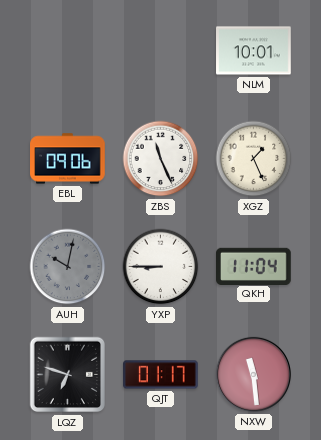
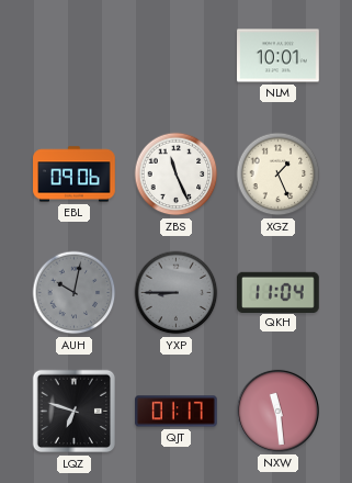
YXP dial: white -> grey
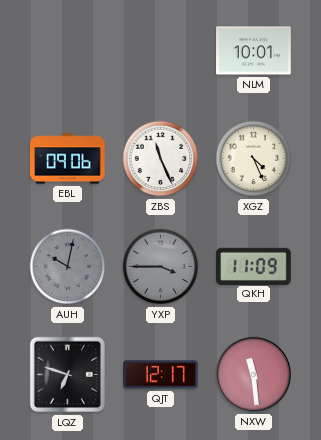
XGZ: 1:26 -> 4:26
YXP: 8:45 -> 3:45
QKH: 11:04 -> 11:09
QJT: 01:17 -> 12:17
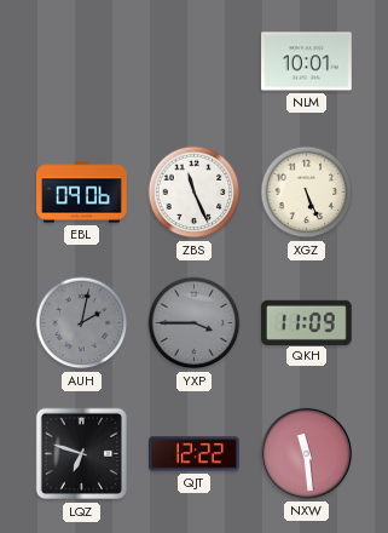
XGZ: 4:26 -> 5:26
AUH: 10:02 -> 2:02
QJT: 12:17 -> 12:22
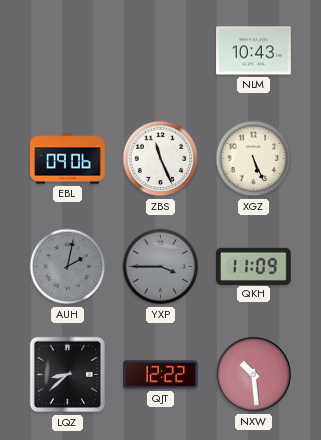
NLM: 10:01 -> 10:43
LQZ: 6:48 -> 8:38
NXW: 11:29 -> 10:29
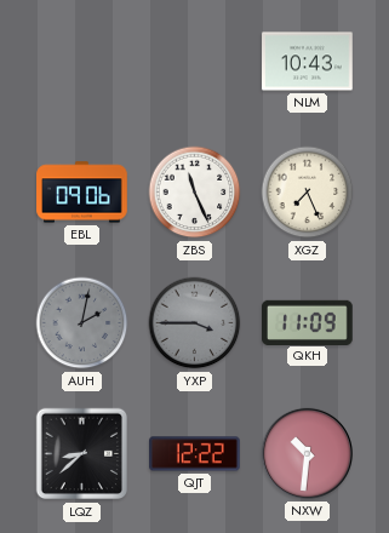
XGZ: 5:26 -> 7:26
NXW: 10:29 -> 10:31
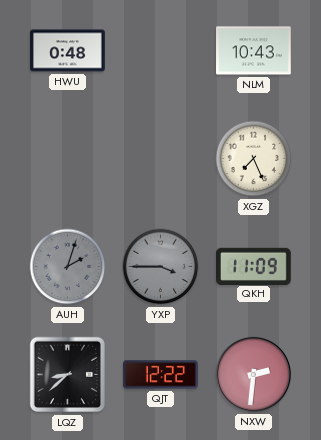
HWU: none -> 0:48
EBL: 09:06 -> none
ZBS: 11:26 -> none
AUH: 2:02 -> 2:03
NXW: 10:31 -> 2:31
